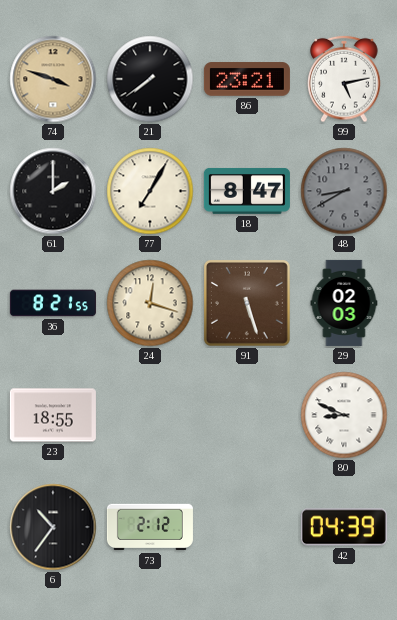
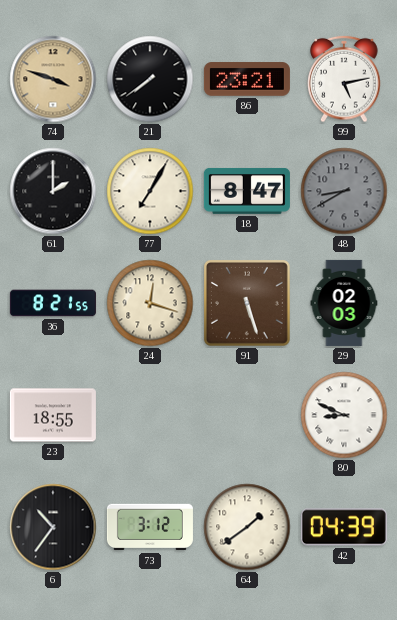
73: 2:12 -> 3:12
64: none -> 1:39
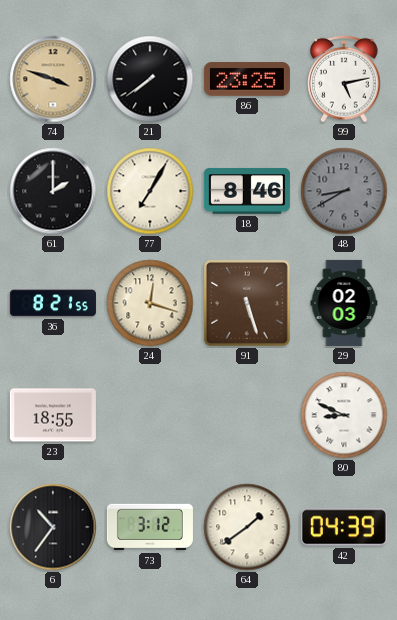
86: 23:21 -> 23:25
18: 8:47 -> 8:46
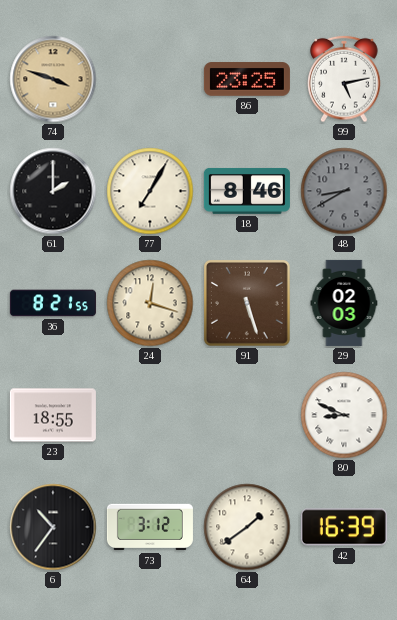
21: 7:39 -> none
42: 04:39 -> 16:39
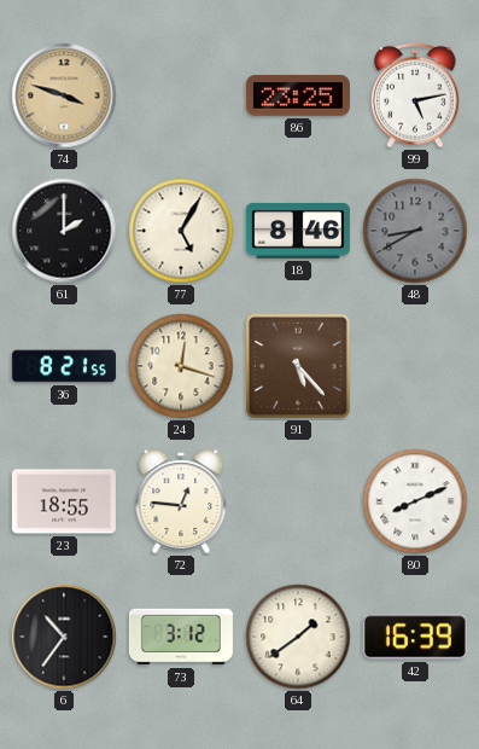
77: 7:05 -> 5:05
91: 5:27 -> 5:23
29: 02:03 -> none
72: none -> 12:46
80: 8:49 -> 8:11
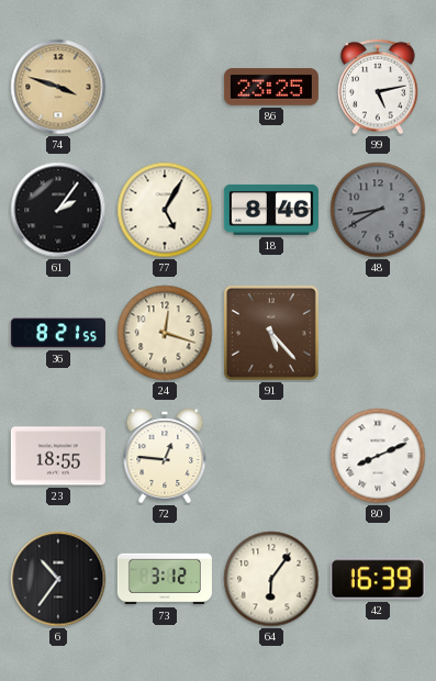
61: 2:00 -> 2:06
64: 1:39 -> 6:06
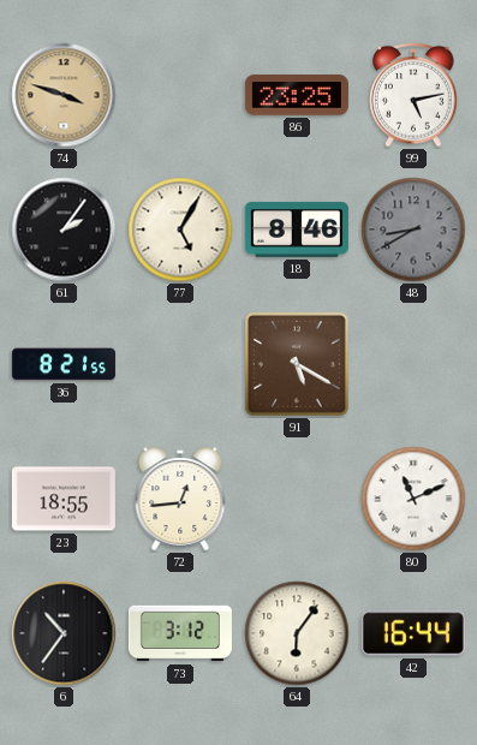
24: 12:18 -> none
91: 5:23 -> 5:20
72: 12:46 -> 12:44
80: 8:11 -> 11:11
42: 16:39 -> 16:44
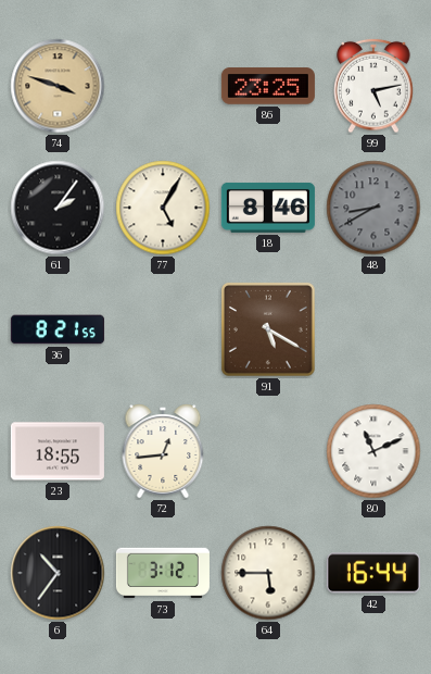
64: 6:06 -> 5:45
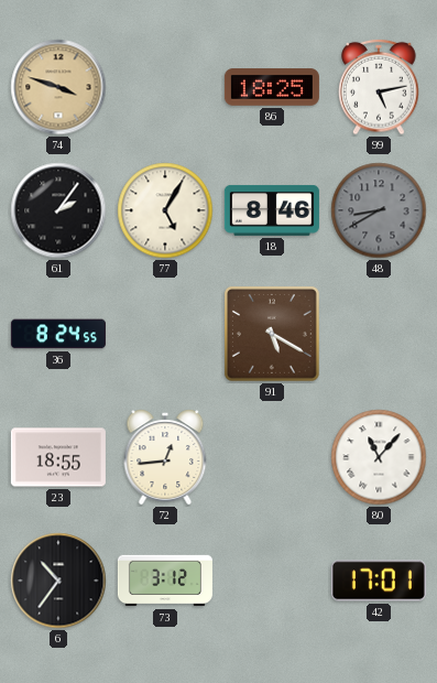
86: 23:25 -> 18:25
36: 8:21 -> 8:24
80: 11:11 -> 11:07
64: 5:45 -> none
42: 16:44 -> 17:01
